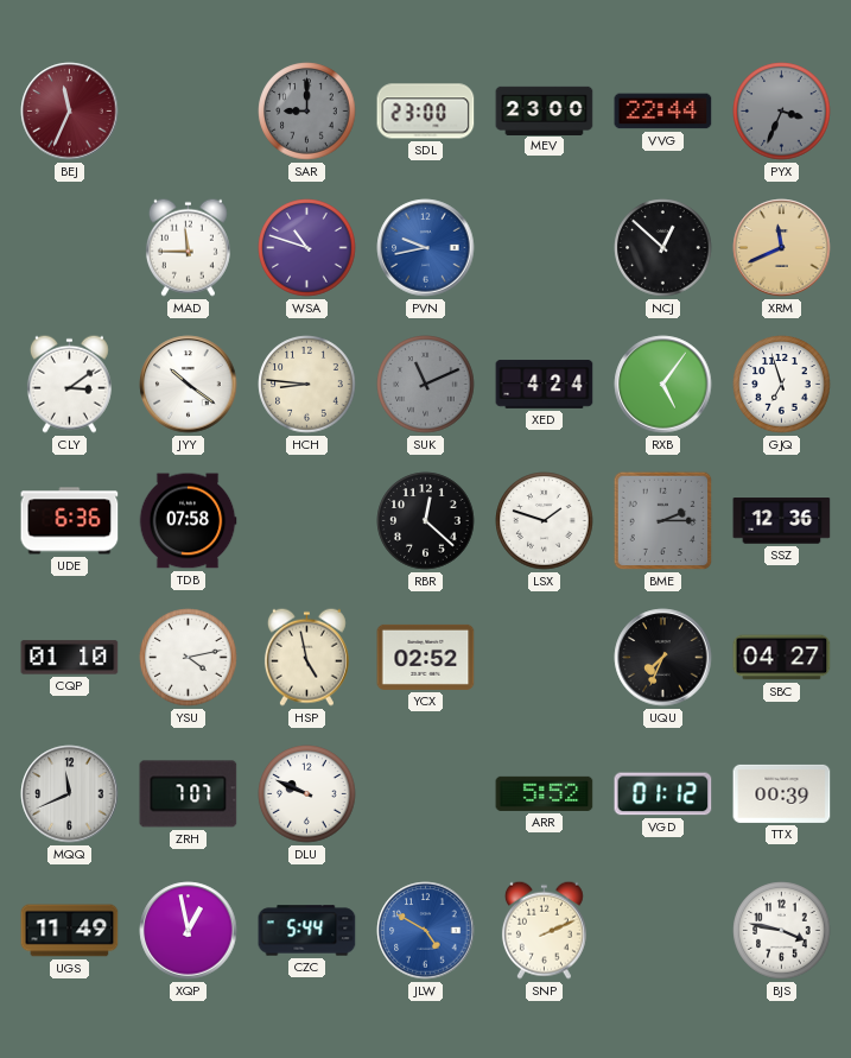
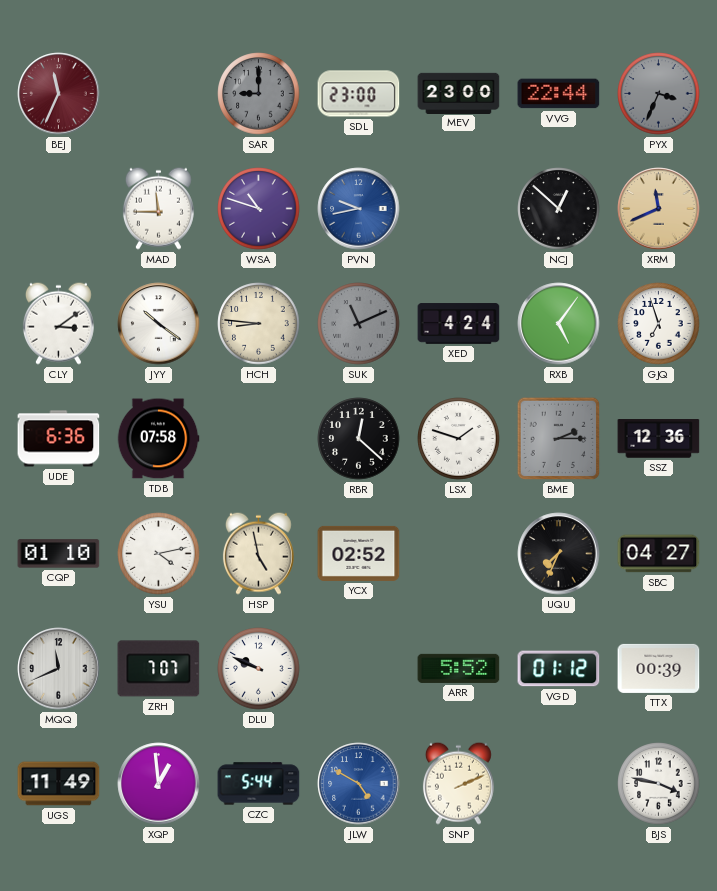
XQP: 12:58 -> 12:59
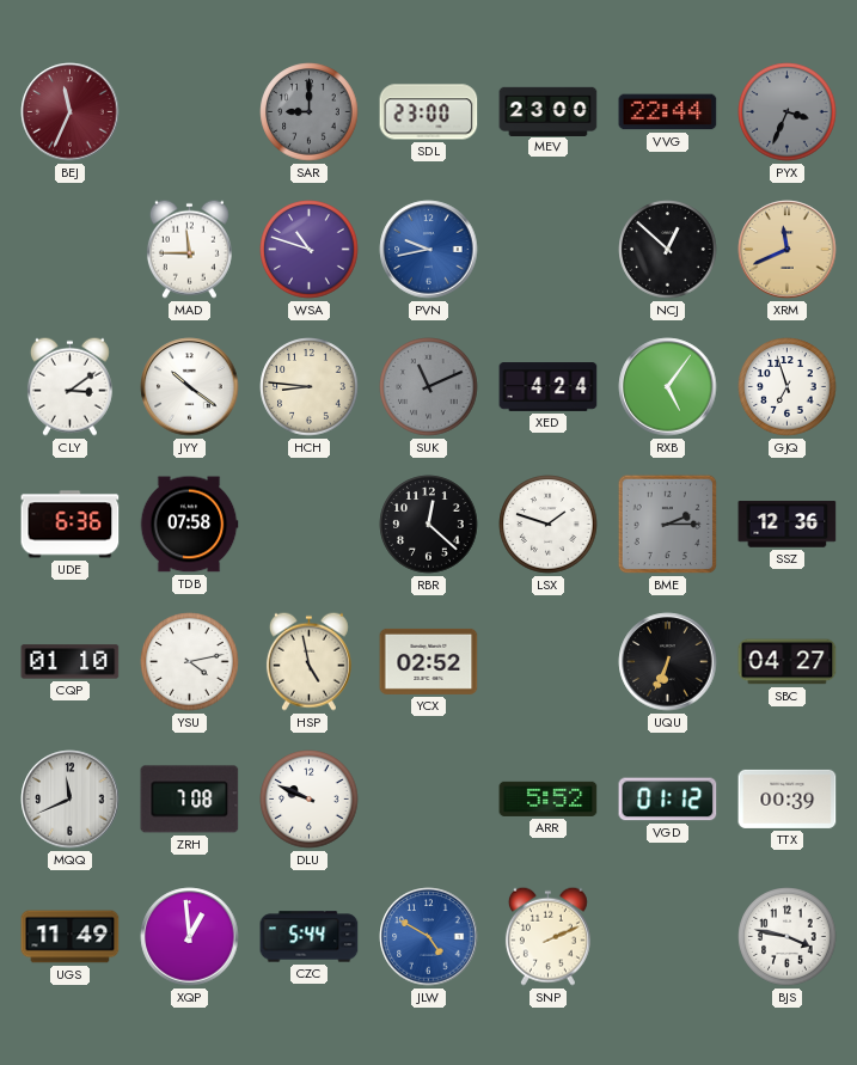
UQU: 7:34 -> 6:34
ZRH: 7:07 -> 7:08
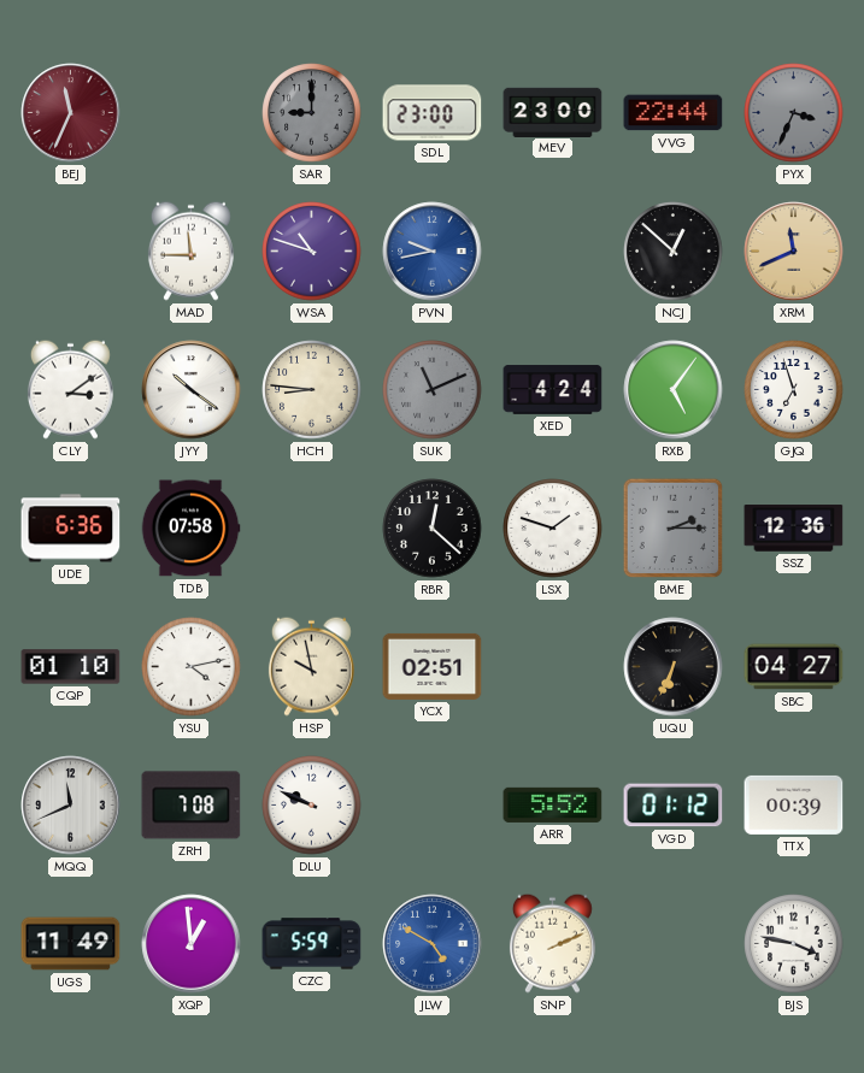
HSP: 4:58 -> 9:58
YCX: 02:52 -> 02:51
CZC: 5:44 -> 5:59
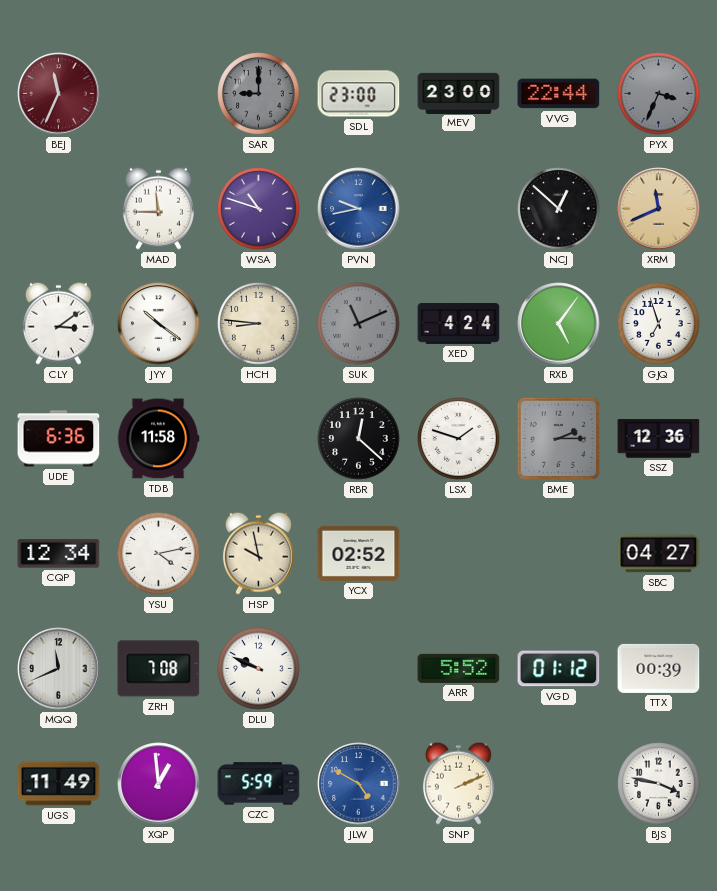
TDB: 07:58 -> 11:58
CQP: 01:10 -> 12:34
YCX: 02:51 -> 02:52
UQU: 6:34 -> none
